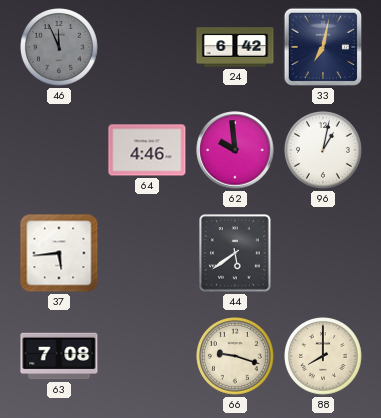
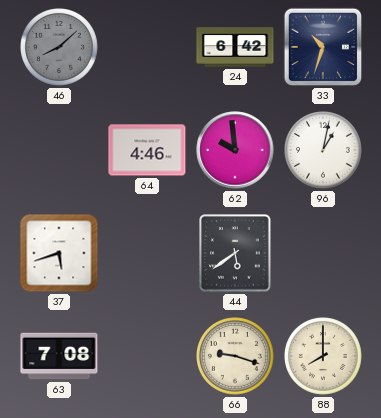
46: 11:56 -> 8:08
33: 7:02 -> 10:33
37: 5:44 -> 5:42
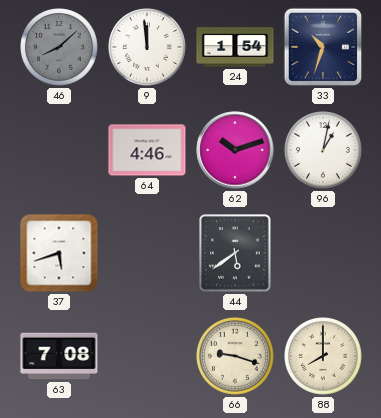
9: none -> 11:59
24: 6:42 -> 1:54
62: 9:59 -> 10:12
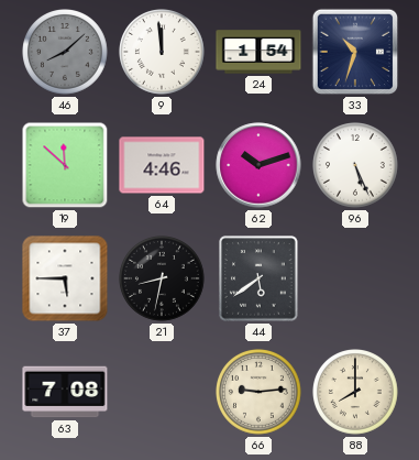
19: none -> 11:52
96: 1:02 -> 5:26
37: 5:42 -> 5:45
21: none -> 8:32
66: 9:18 -> 9:14
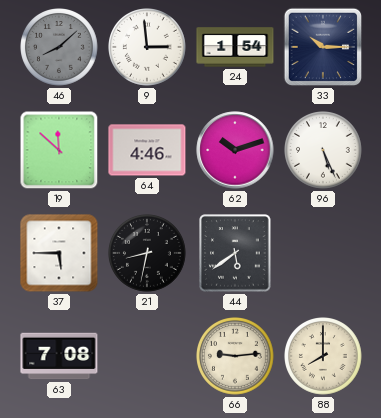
9: 11:59 -> 2:59
33: 10:33 -> 10:15
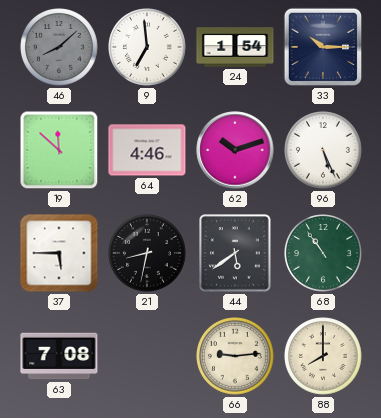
9: 2:59 -> 6:59
68: none -> 10:54
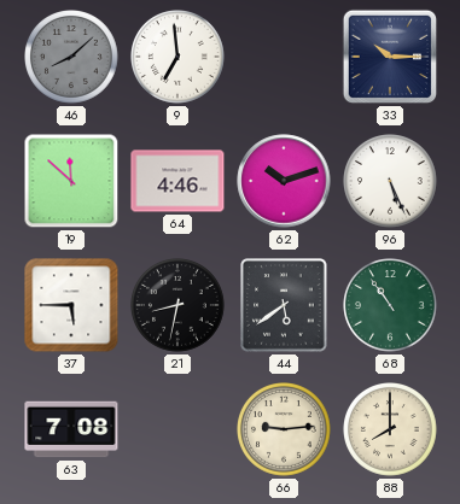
24: 1:54 -> none
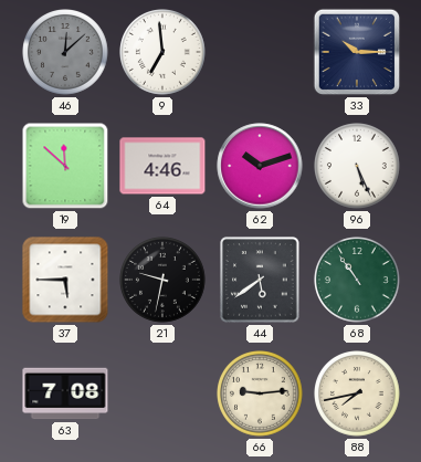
46: 8:08 -> 12:08
21: 8:32 -> 9:32
88: 8:00 -> 7:43
